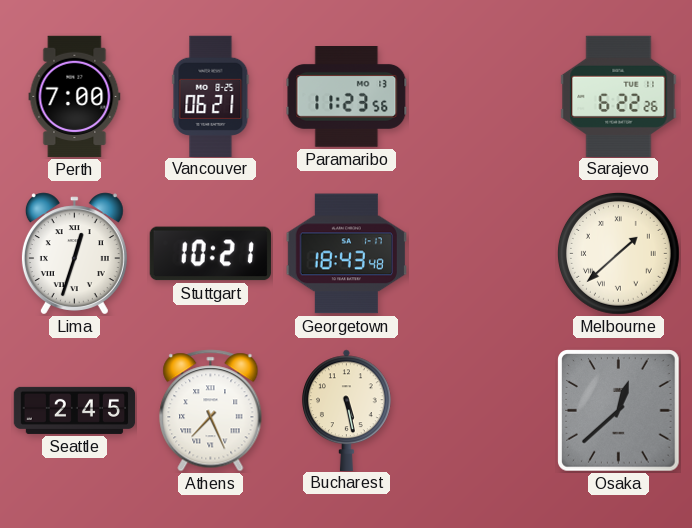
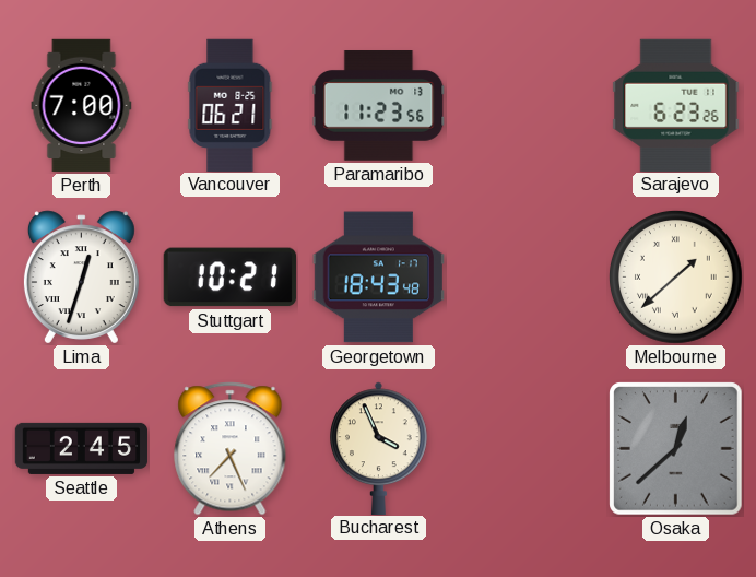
Sarajevo: 6:22 -> 6:23
Bucharest: 5:28 -> 3:56
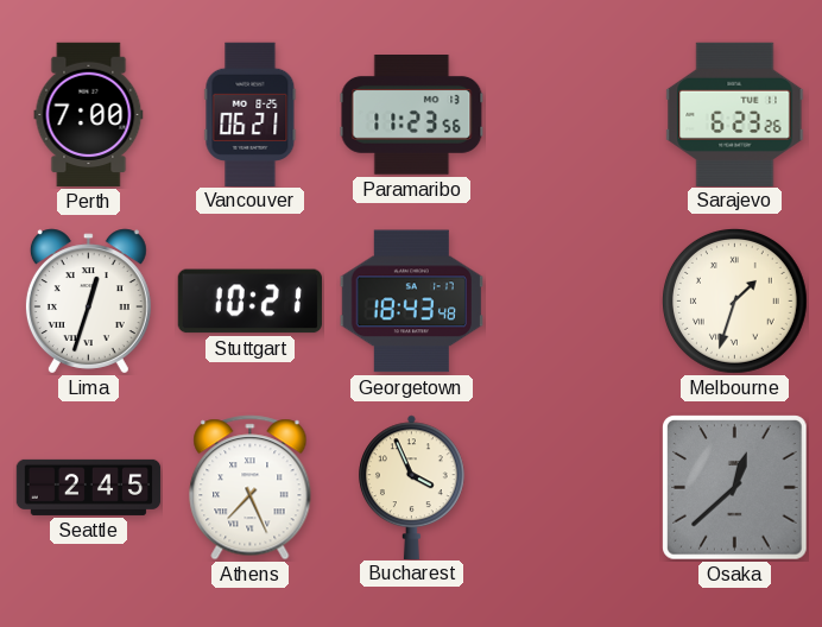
Melbourne: 1:38 -> 1:33
